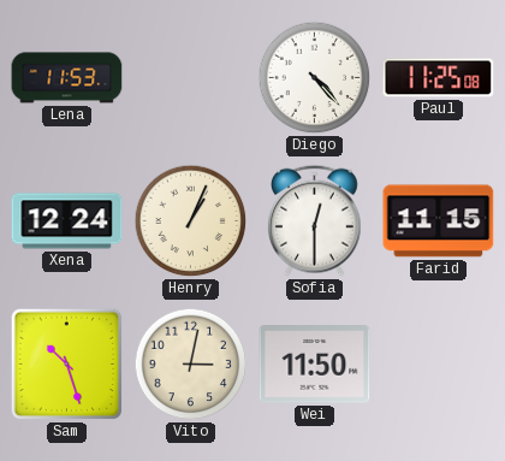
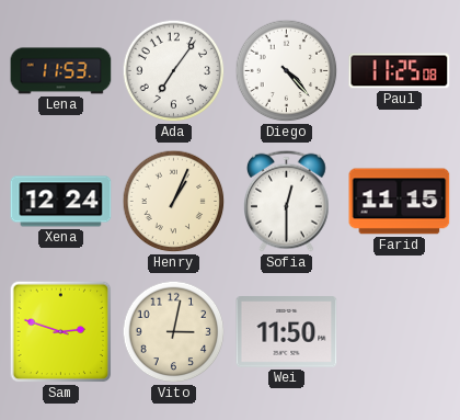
Ada: none -> 7:06
Sam: 10:27 -> 2:48
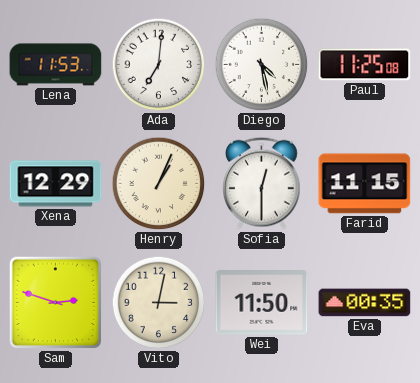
Ada: 7:06 -> 7:01
Diego: 4:23 -> 4:28
Xena: 12:24 -> 12:29
Eva: none -> 00:35
